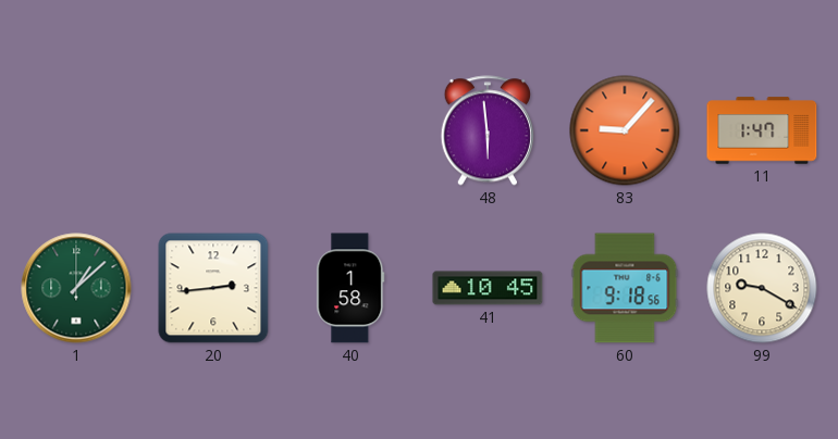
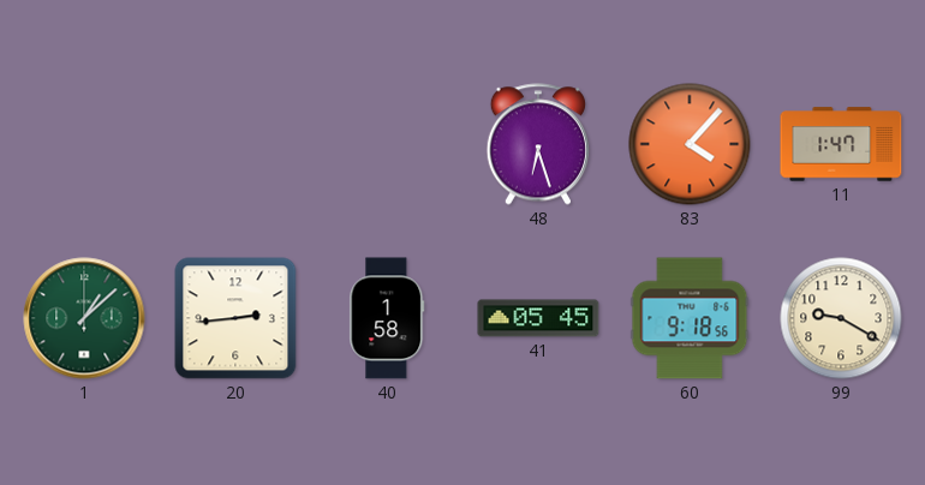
48: 5:59 -> 6:27
83: 9:07 -> 4:07
41: 10:45 -> 05:45
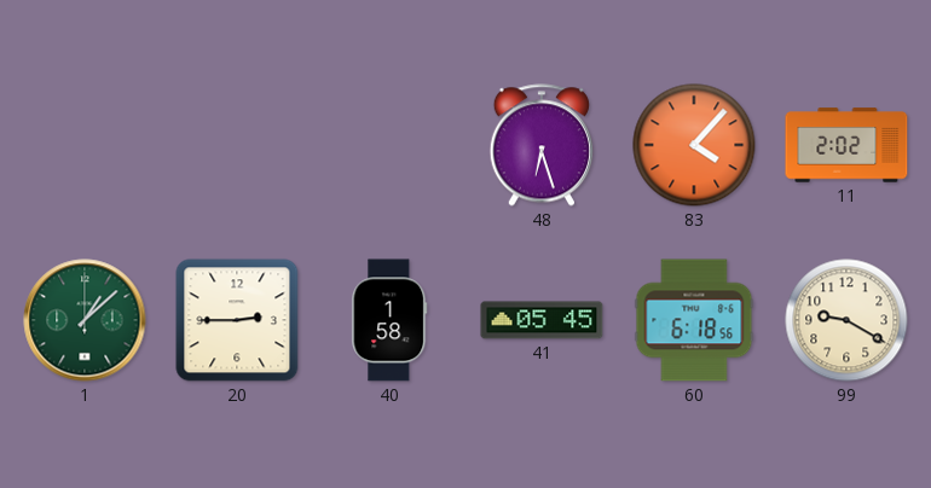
11: 1:47 -> 2:02
20: 2:44 -> 2:45
60: 9:18 -> 6:18
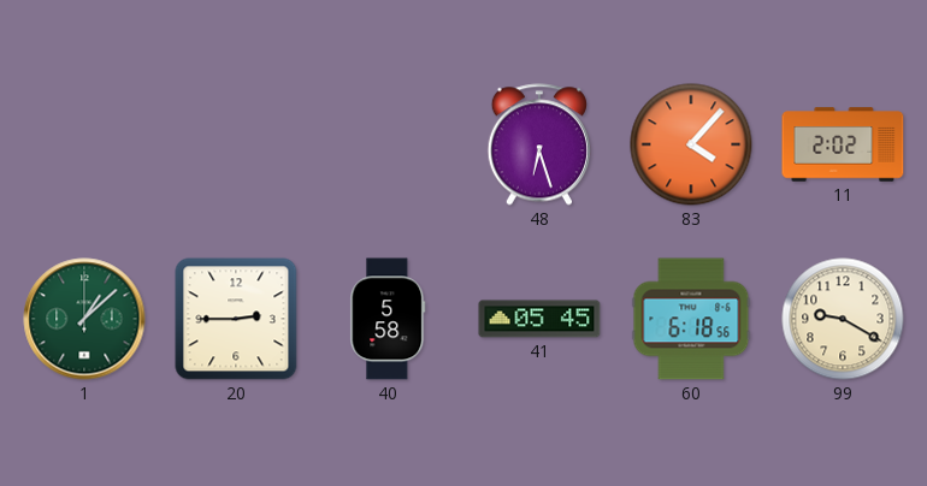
40: 1:58 -> 5:58
